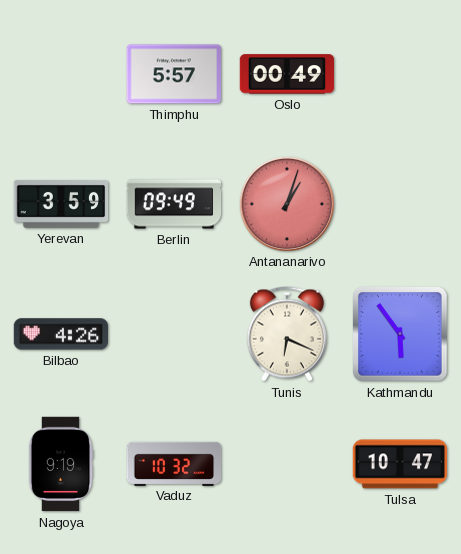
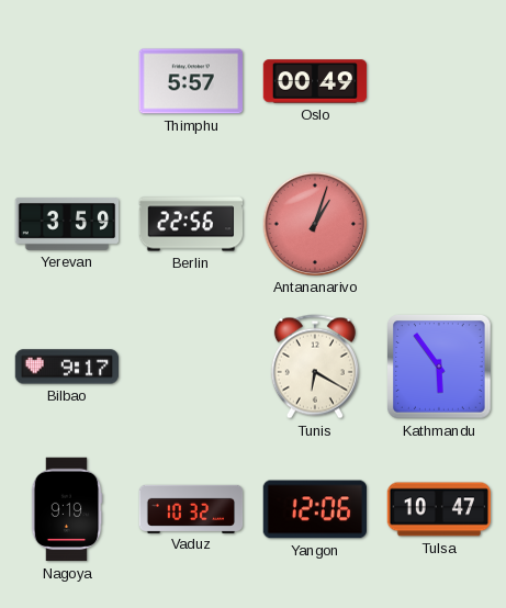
Berlin: 09:49 -> 22:56
Bilbao: 4:26 -> 9:17
Tunis: 6:19 -> 6:20
Yangon: none -> 12:06
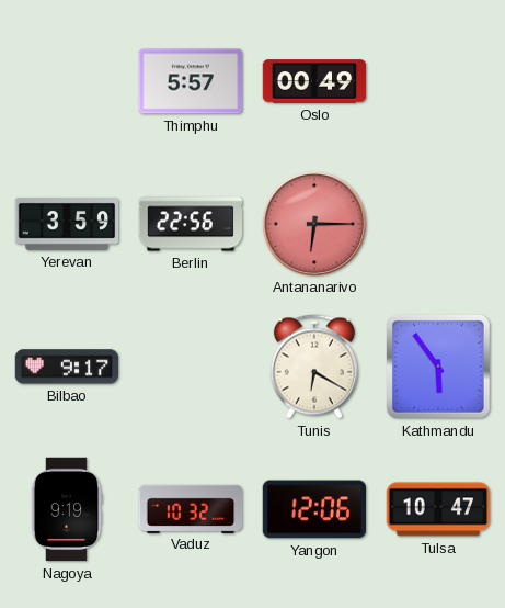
Antananarivo: 1:03 -> 6:15
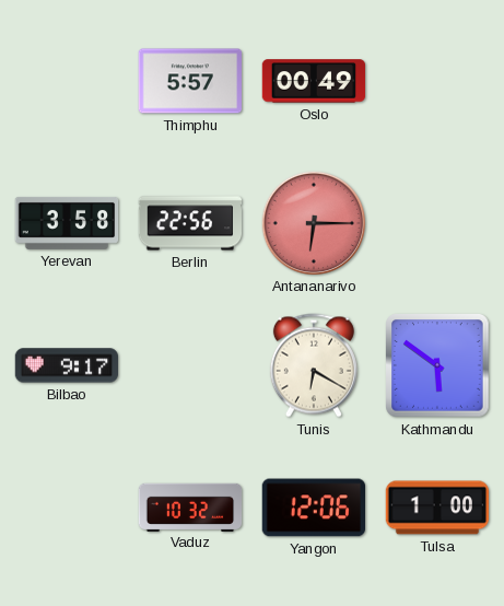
Yerevan: 3:59 -> 3:58
Kathmandu: 5:54 -> 5:51
Nagoya: 9:19 -> none
Tulsa: 10:47 -> 1:00
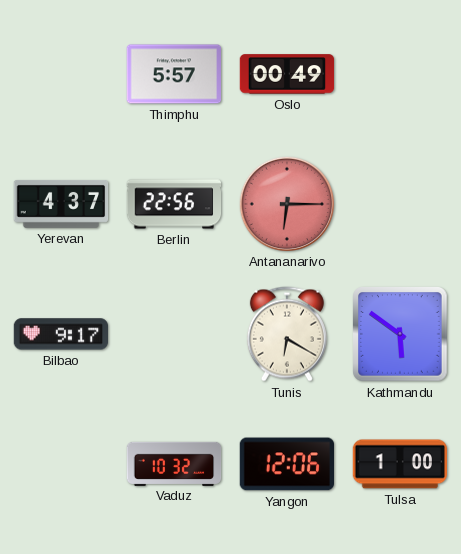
Yerevan: 3:58 -> 4:37
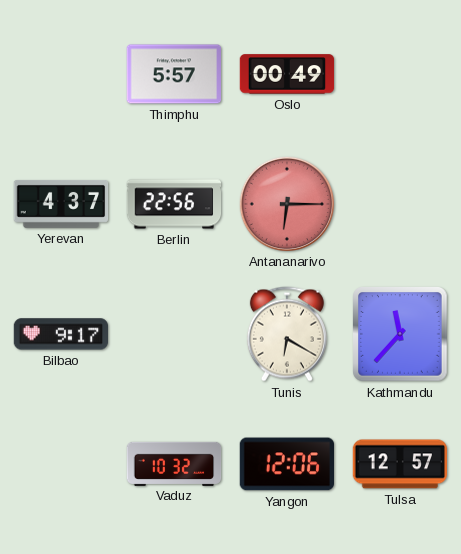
Kathmandu: 5:51 -> 11:37
Tulsa: 1:00 -> 12:57
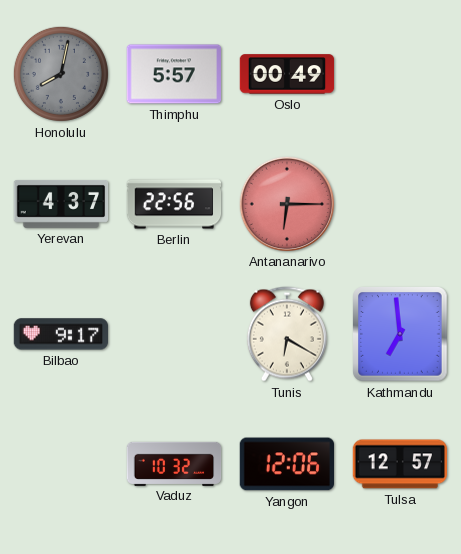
Honolulu: none -> 8:02
Kathmandu: 11:37 -> 6:59
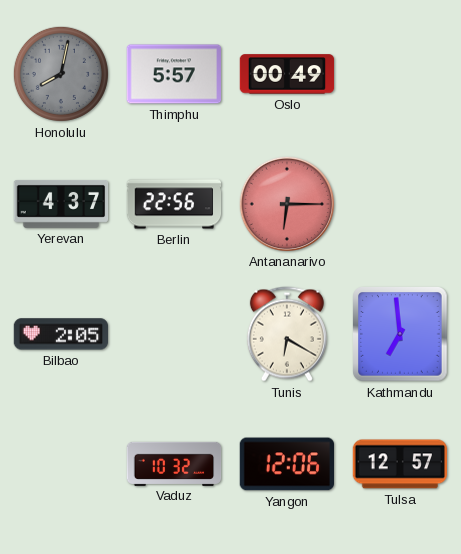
Bilbao: 9:17 -> 2:05
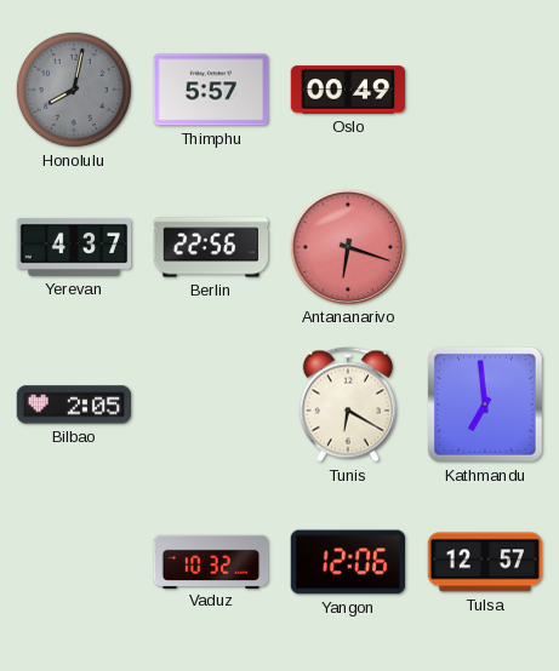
Antananarivo: 6:15 -> 6:18
